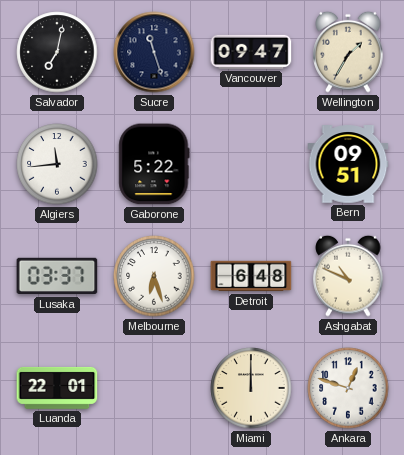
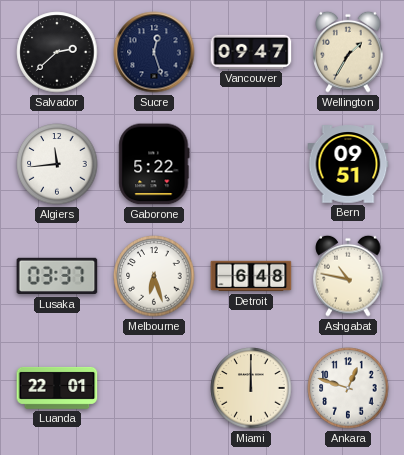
Salvador: 7:02 -> 2:38
Sucre: 11:27 -> 12:27
Ashgabat: 10:49 -> 10:47
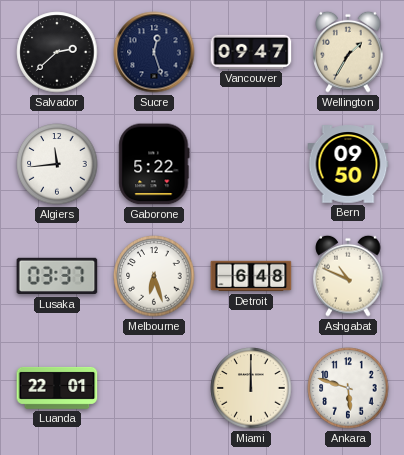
Bern: 09:51 -> 09:50
Ashgabat: 10:47 -> 10:49
Ankara: 12:48 -> 5:48
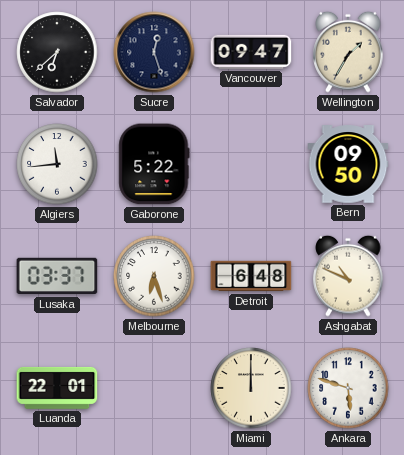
Salvador: 2:38 -> 6:38
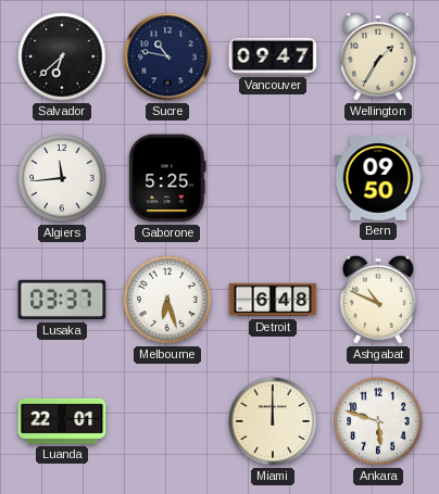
Sucre: 12:27 -> 10:47
Gaborone: 5:22 -> 5:25
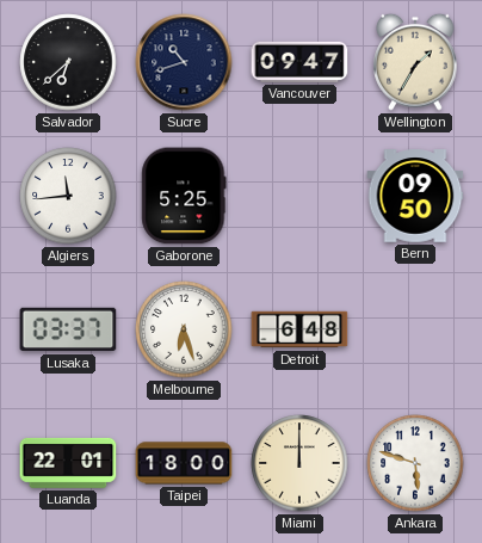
Sucre: 10:47 -> 10:42
Ashgabat: 10:49 -> none
Taipei: none -> 18:00
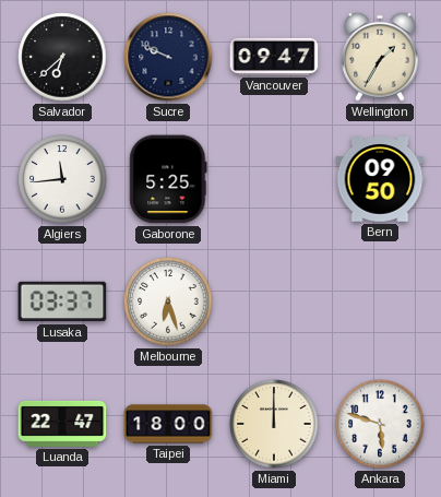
Sucre: 10:42 -> 9:49
Detroit: 6:48 -> none
Luanda: 22:01 -> 22:47
